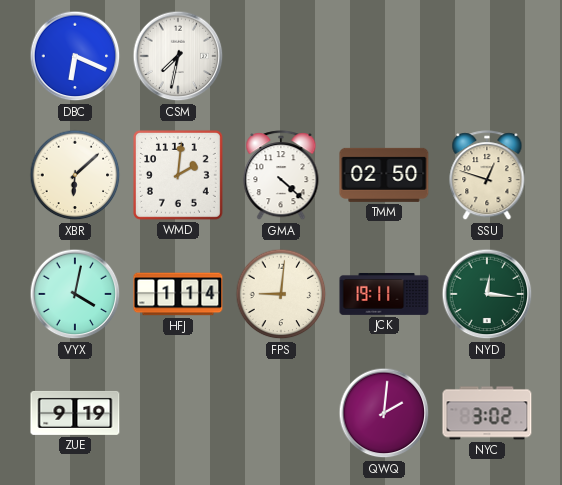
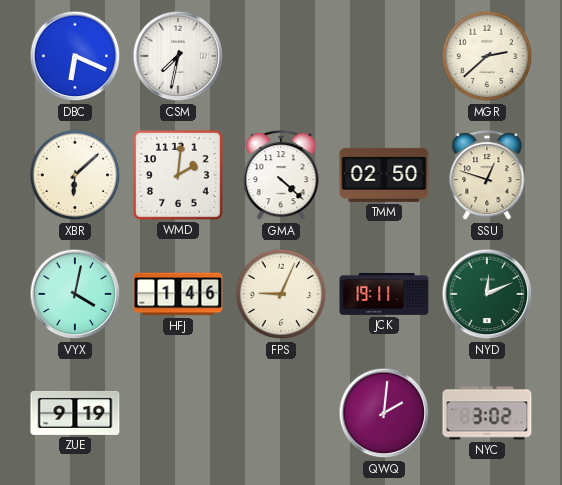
MGR: none -> 2:38
HFJ: 1:14 -> 1:46
FPS: 9:01 -> 9:04
NYD: 12:16 -> 12:11
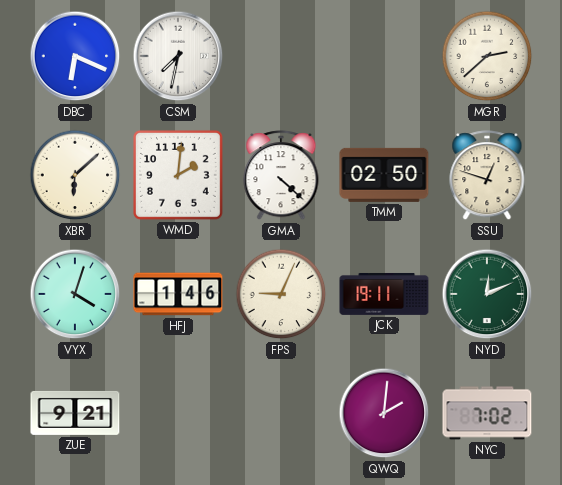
VYX: 4:02 -> 4:03
ZUE: 9:19 -> 9:21
NYC: 3:02 -> 7:02
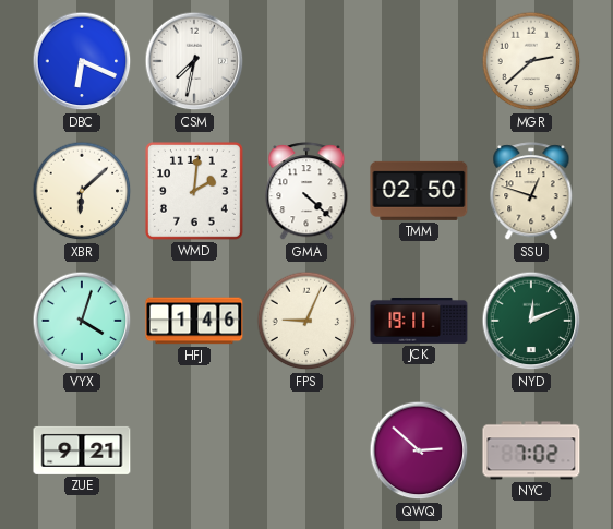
QWQ: 2:01 -> 2:52
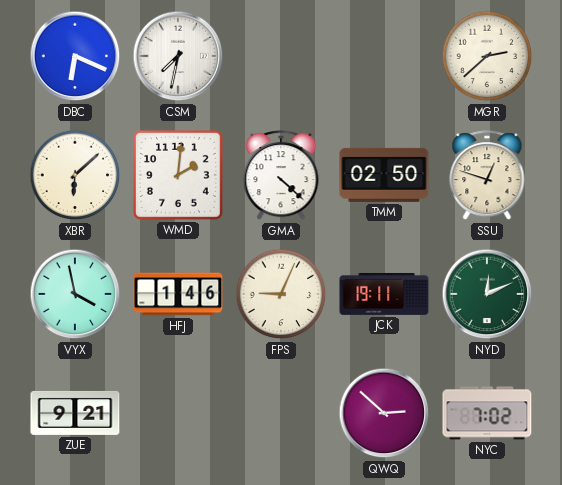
VYX: 4:03 -> 3:58
